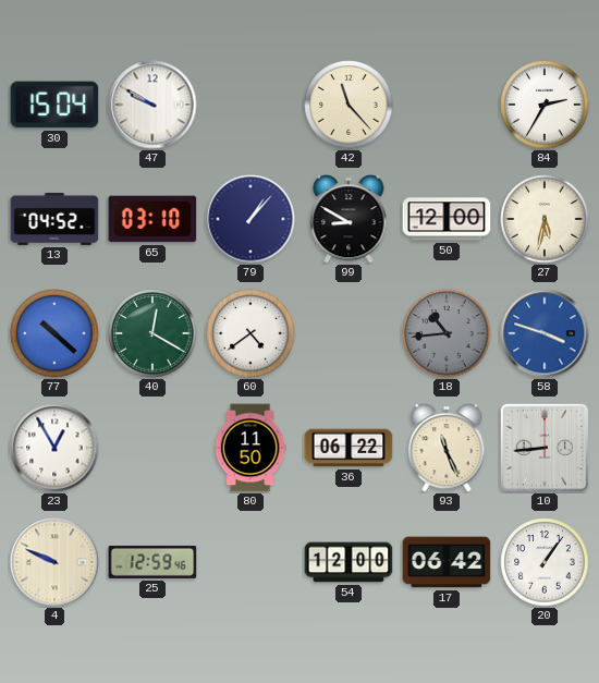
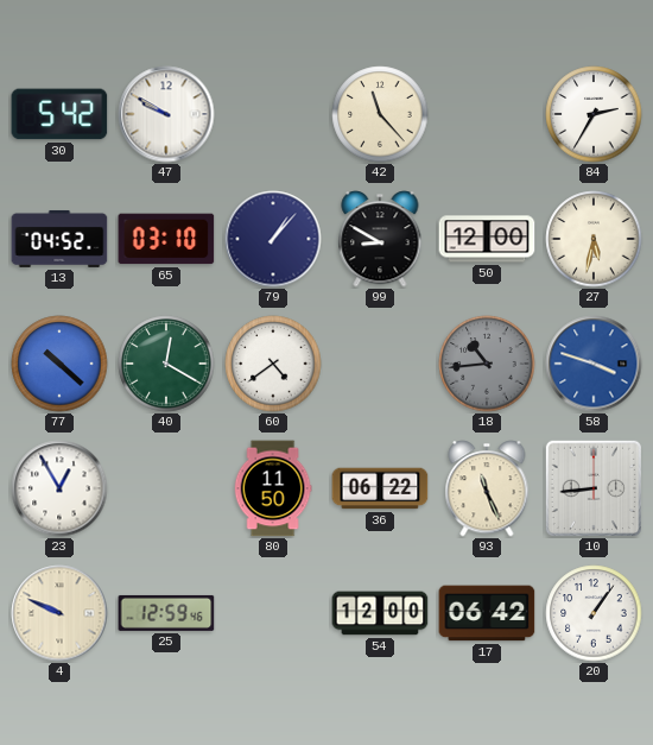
30: 15:04 -> 5:42
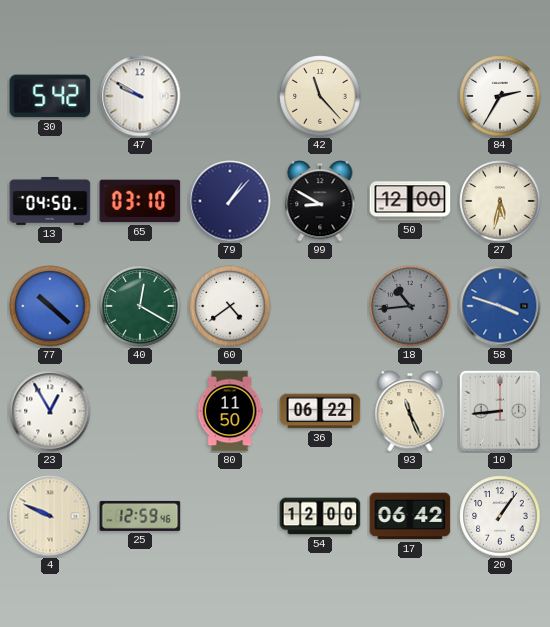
13: 04:52 -> 04:50
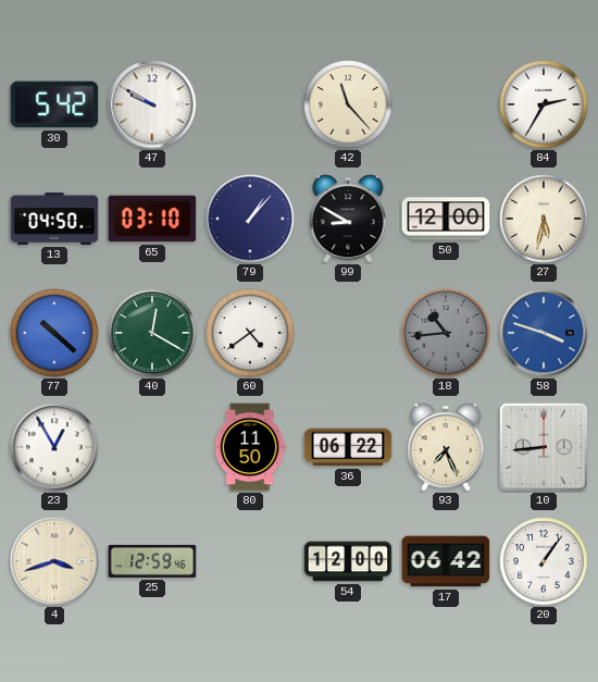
93: 11:26 -> 7:26
4: 9:49 -> 3:42
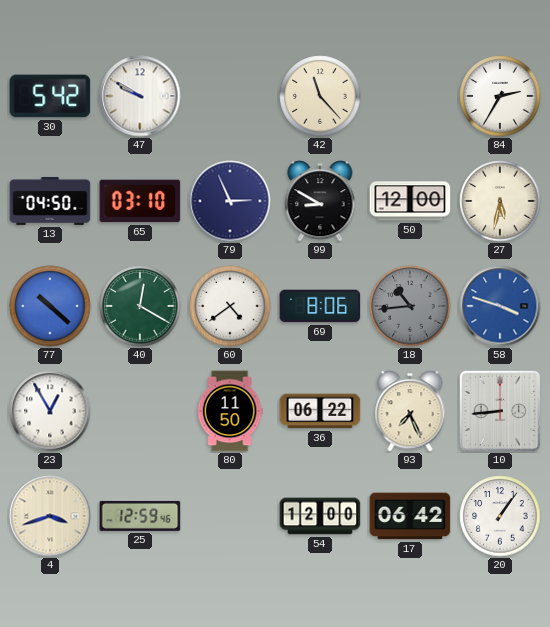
79: 1:07 -> 2:56
69: none -> 8:06
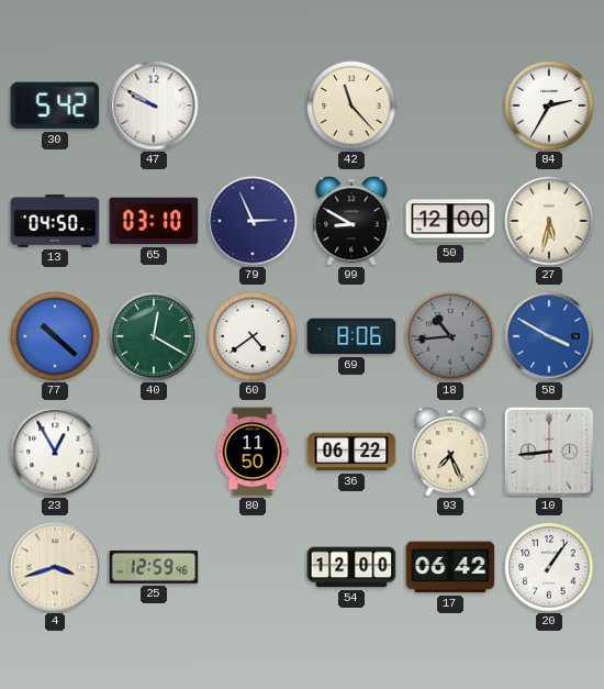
58: 3:48 -> 3:50
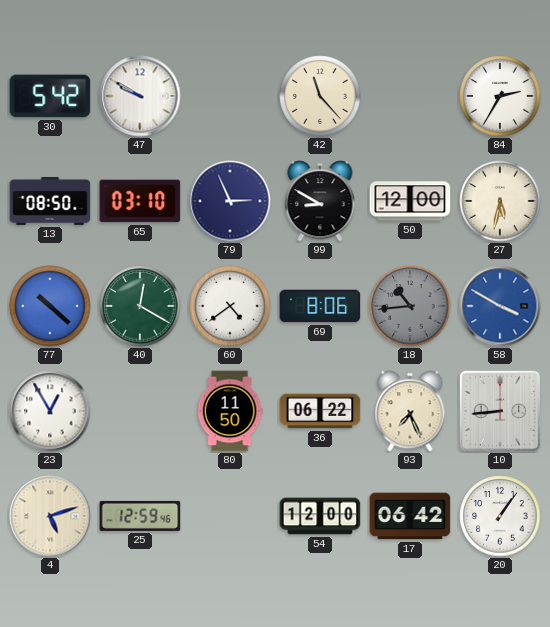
13: 04:50 -> 08:50
4: 3:42 -> 5:12
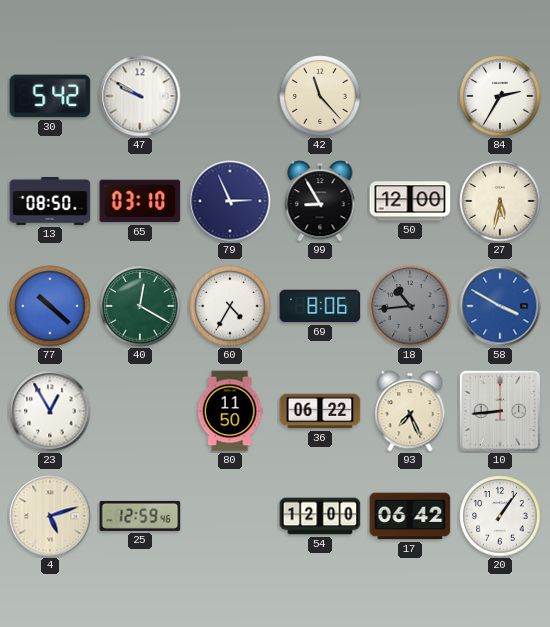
99: 8:50 -> 8:55
60: 4:39 -> 4:35
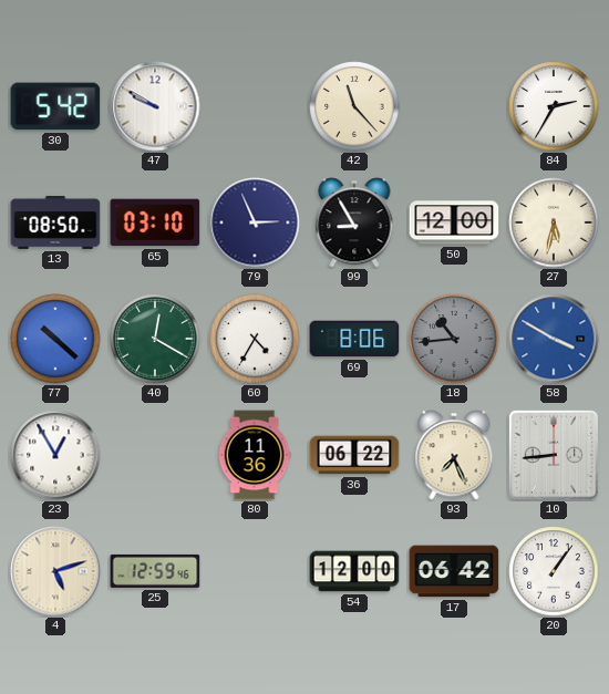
80: 11:50 -> 11:36
